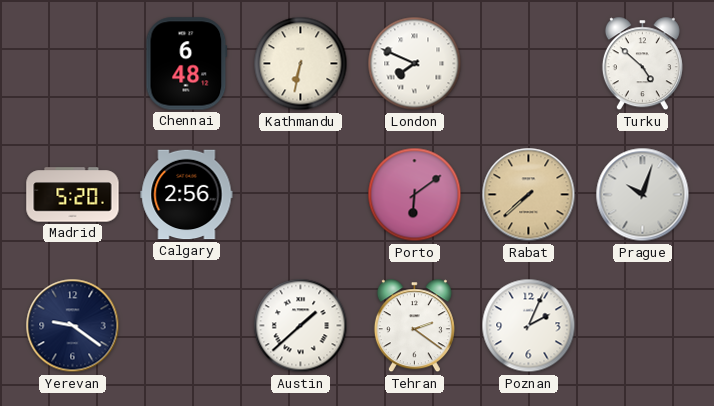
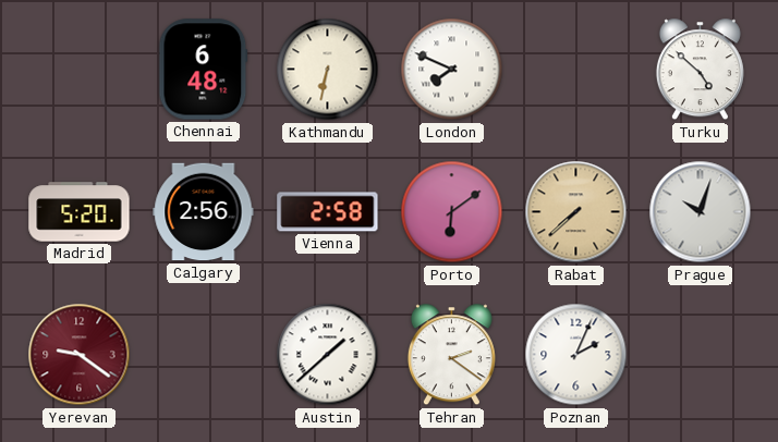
Vienna: none -> 2:58
Yerevan dial: navy -> burgundy
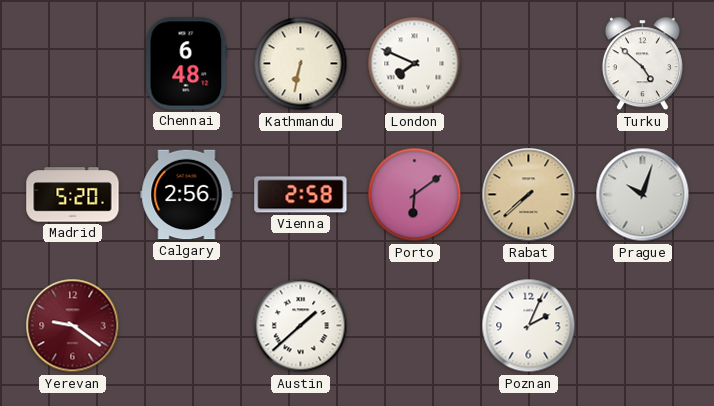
Tehran: 2:21 -> none
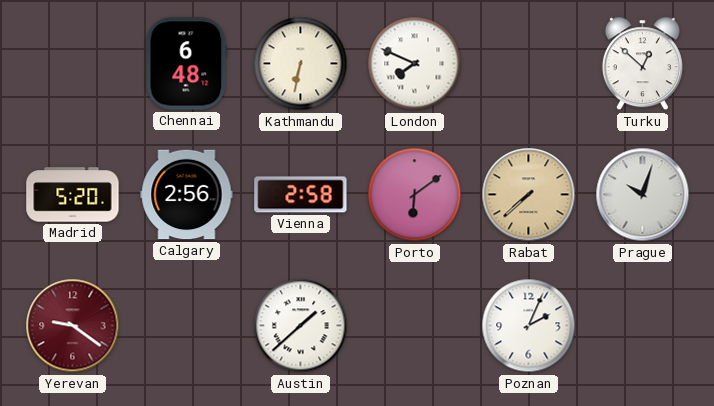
Turku: 4:52 -> 12:52
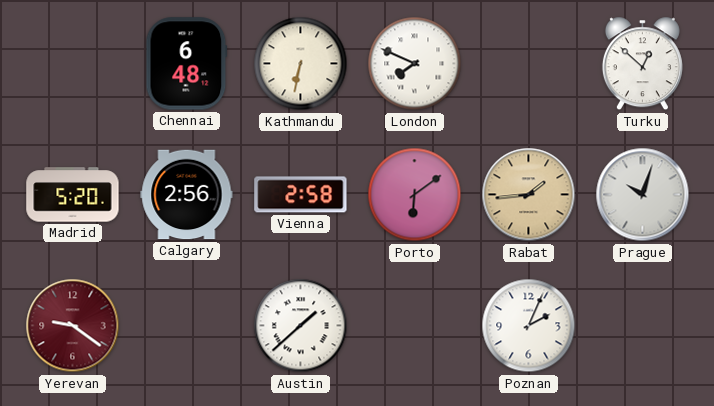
Rabat: 7:38 -> 1:44
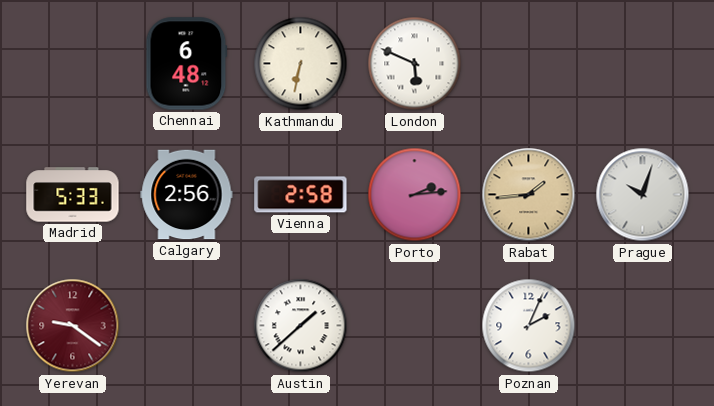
London: 7:49 -> 5:49
Turku: 12:52 -> none
Madrid: 5:20 -> 5:33
Porto: 6:09 -> 2:14
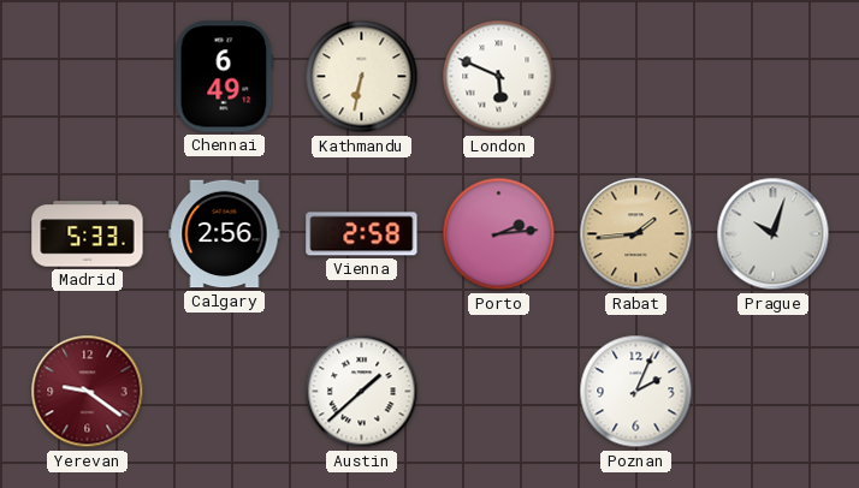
Chennai: 6:48 -> 6:49
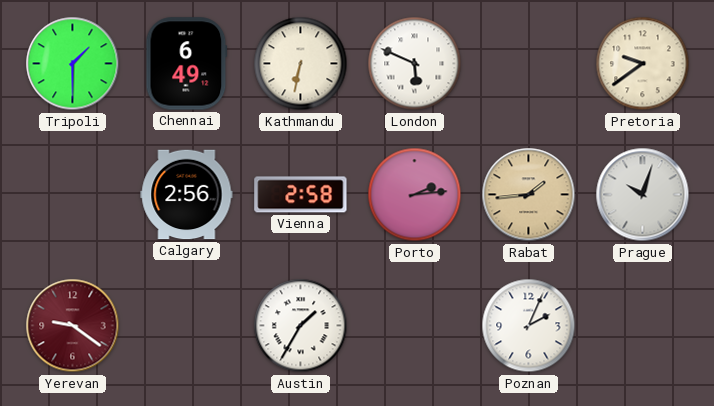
Tripoli: none -> 1:30
Pretoria: none -> 9:39
Madrid: 5:33 -> none
Austin: 1:38 -> 1:35
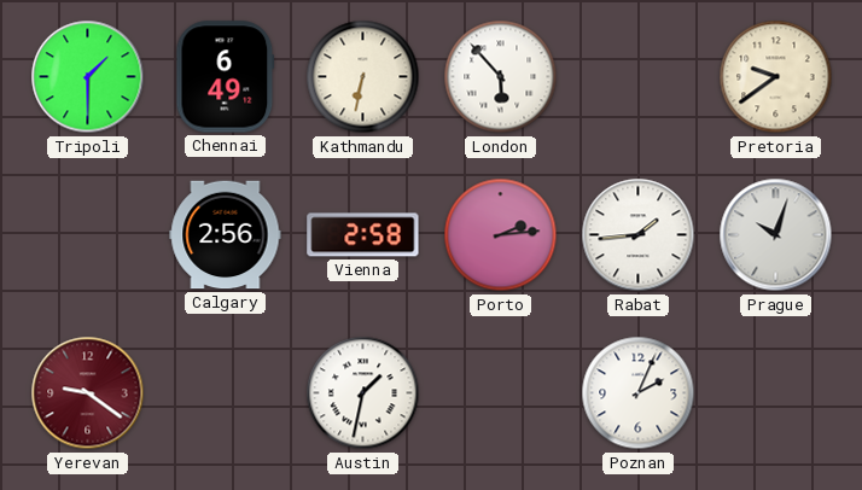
London: 5:49 -> 5:53
Rabat dial: champagne -> white
Austin: 1:35 -> 1:32
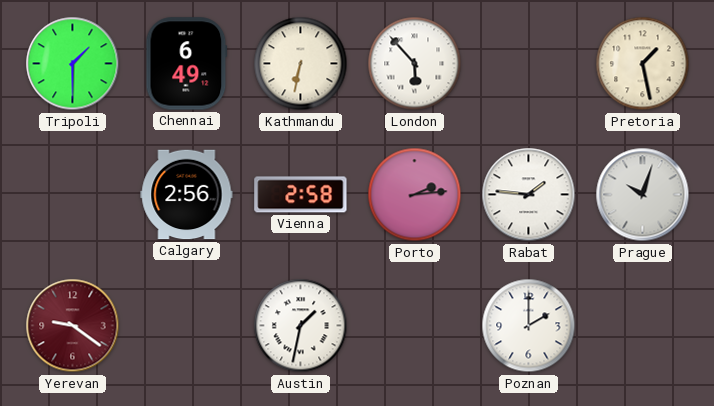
Pretoria: 9:39 -> 1:28
Rabat: 1:44 -> 1:46
Poznan: 2:04 -> 2:00
